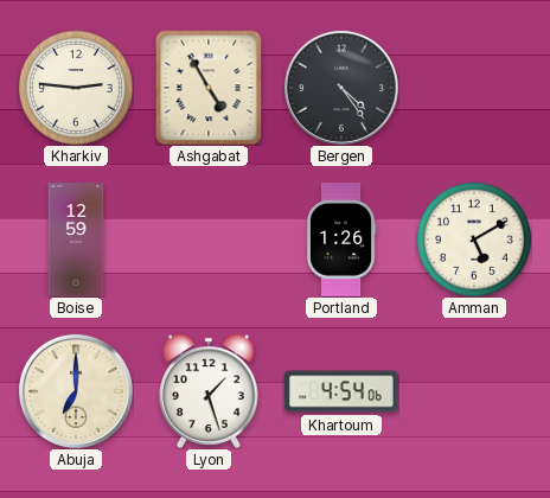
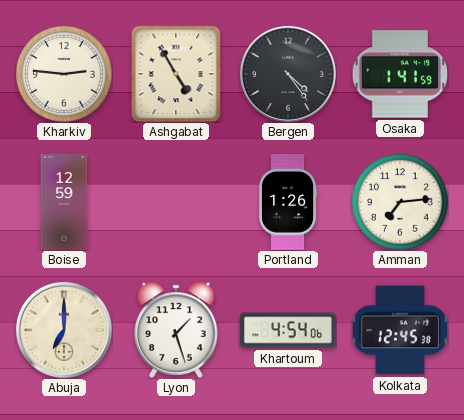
Osaka: none -> 1:41
Amman: 5:10 -> 7:14
Kolkata: none -> 12:45
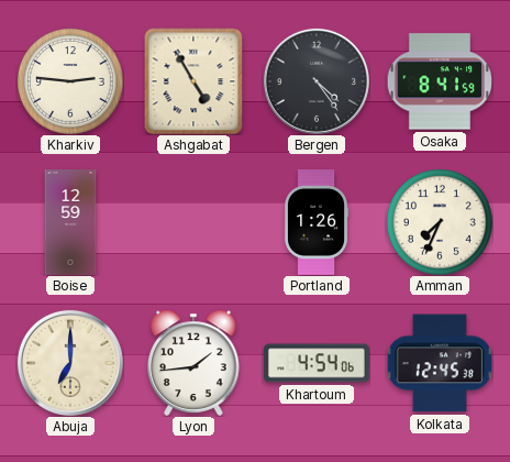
Osaka: 1:41 -> 8:41
Amman: 7:14 -> 7:34
Lyon: 1:27 -> 1:44
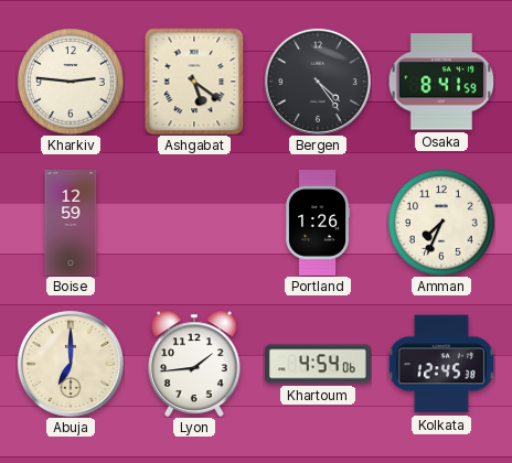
Ashgabat: 4:55 -> 5:21
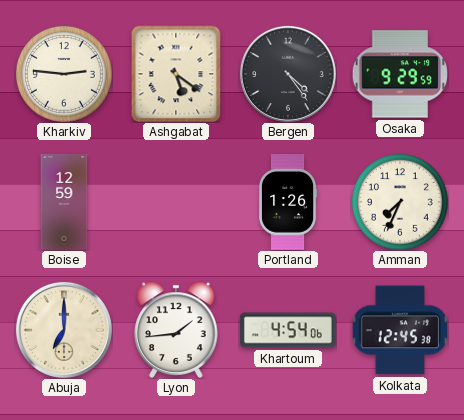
Osaka: 8:41 -> 9:29
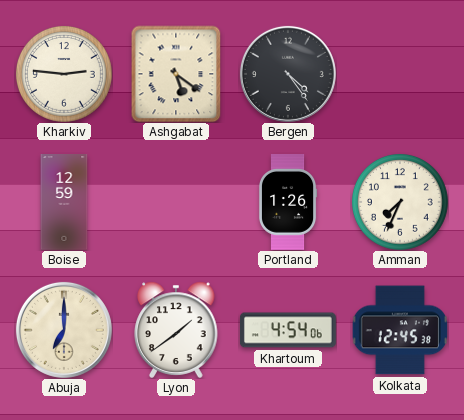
Osaka: 9:29 -> none
Lyon: 1:44 -> 1:39
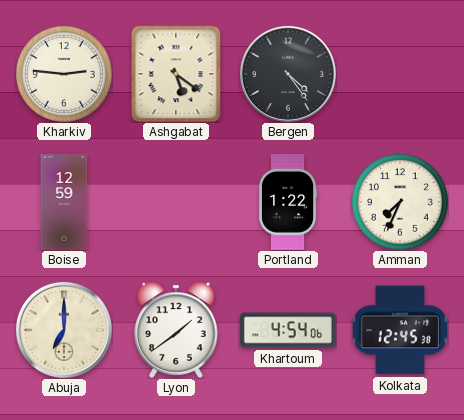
Portland: 1:26 -> 1:22
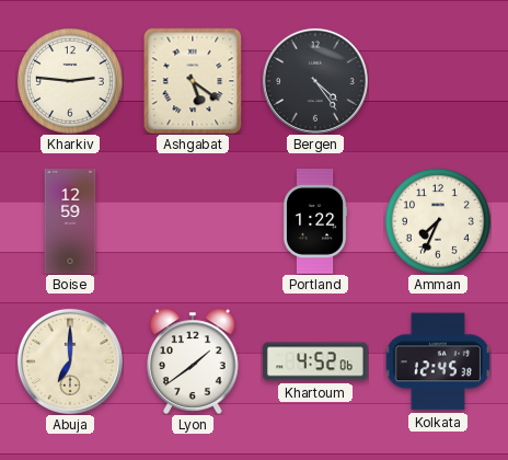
Khartoum: 4:54 -> 4:52
